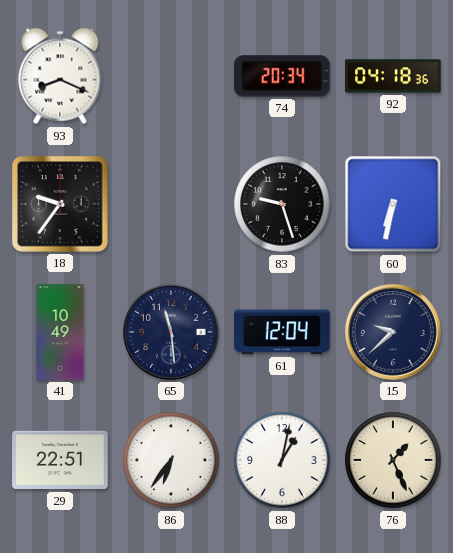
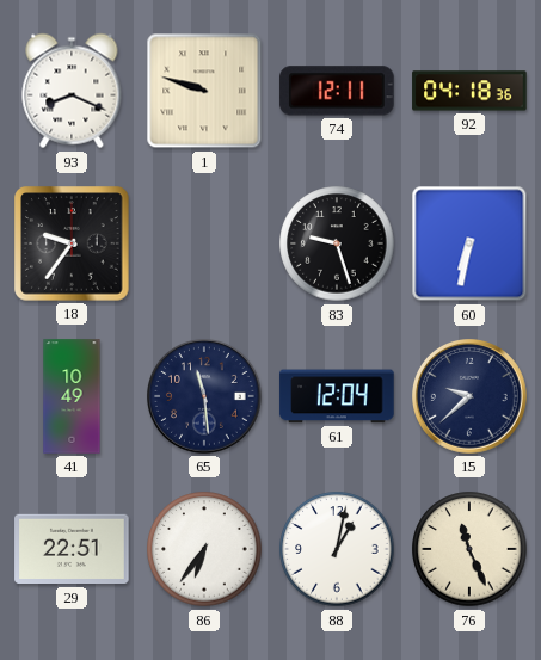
1: none -> 9:48
74: 20:34 -> 12:11
76: 1:26 -> 11:26
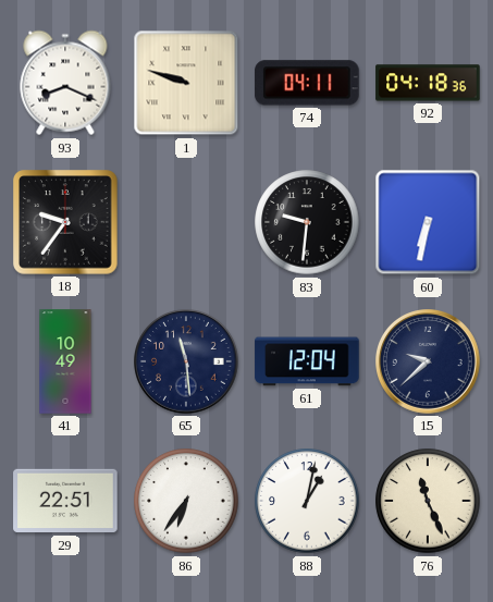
74: 12:11 -> 04:11
83: 9:27 -> 9:31
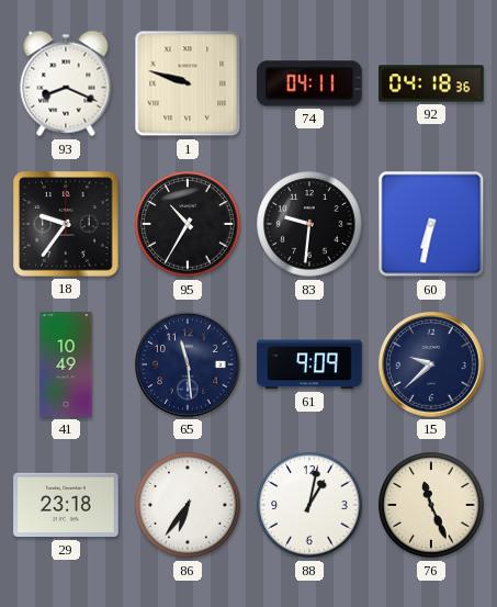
95: none -> 10:35
61: 12:04 -> 9:09
29: 22:51 -> 23:18
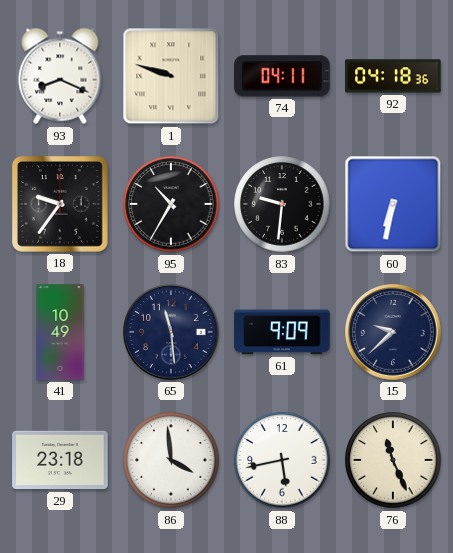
86: 6:36 -> 3:59
88: 1:02 -> 5:43
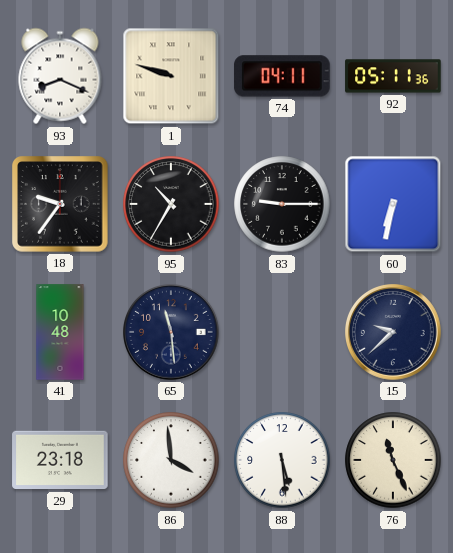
92: 04:18 -> 05:11
83: 9:31 -> 9:15
41: 10:49 -> 10:48
61: 9:09 -> none
88: 5:43 -> 5:29
